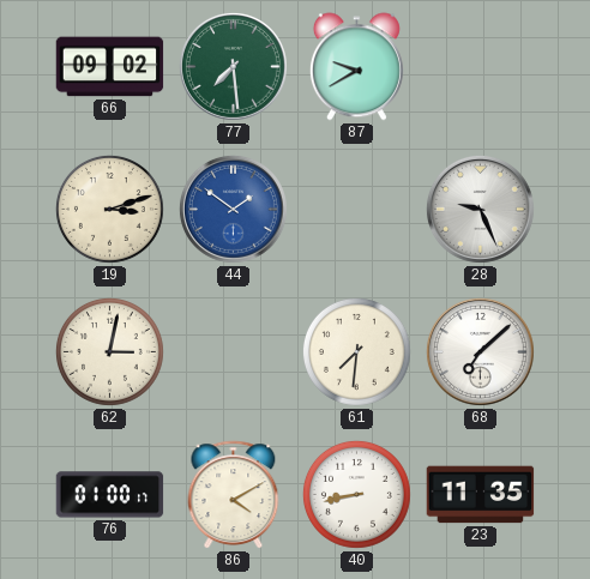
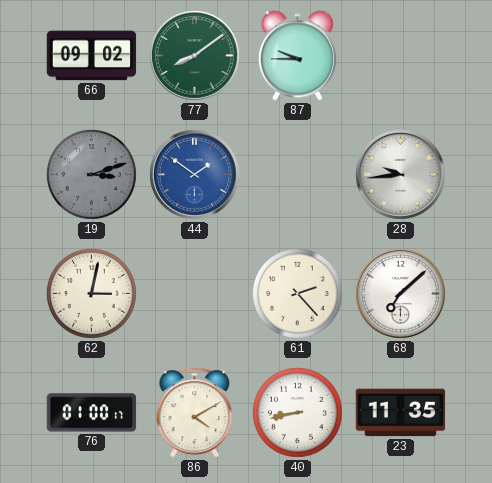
77: 7:29 -> 8:09
87: 9:40 -> 9:45
19 dial: cream -> grey
28: 9:26 -> 9:44
61: 7:31 -> 2:23
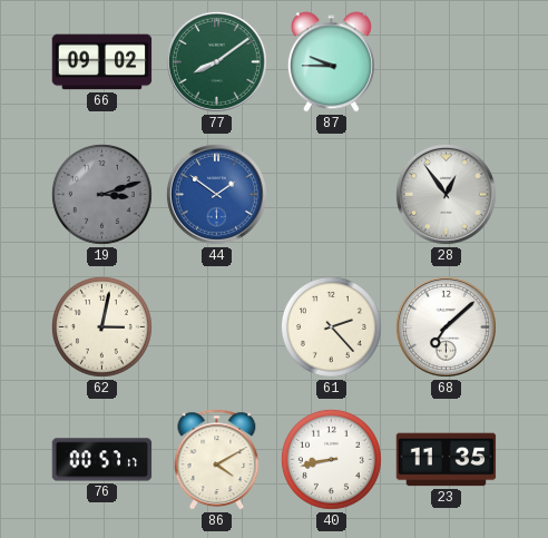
28: 9:44 -> 12:54
76: 01:00 -> 00:57
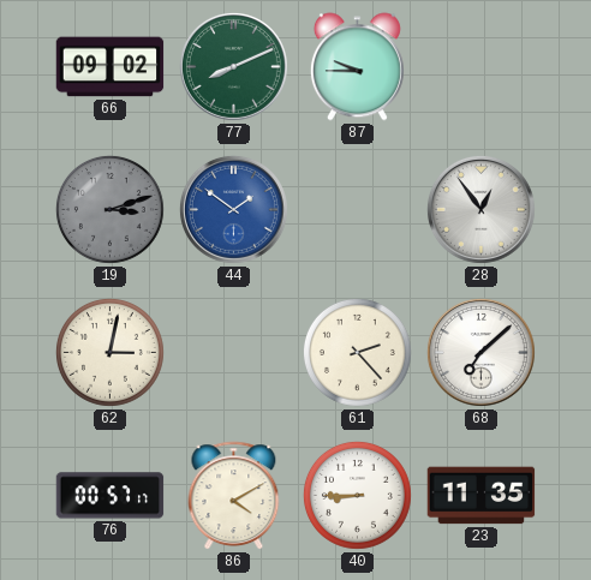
77: 8:09 -> 8:11
40: 8:43 -> 8:45
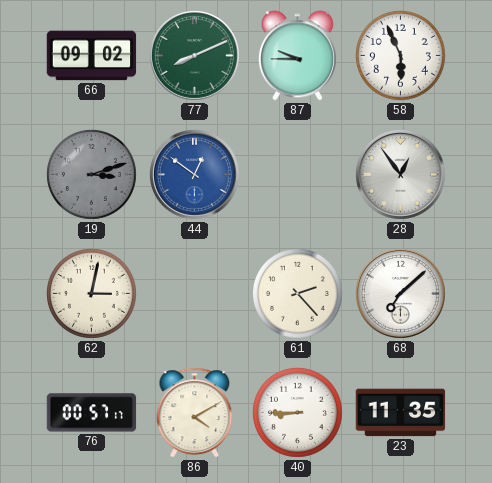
58: none -> 5:56
44: 1:51 -> 12:51
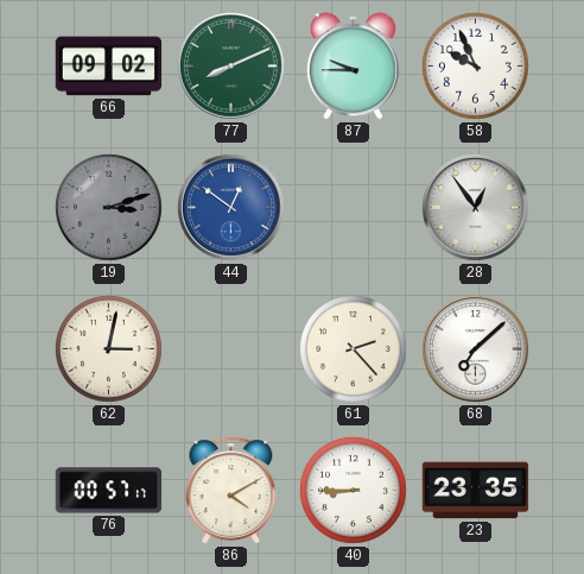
58: 5:56 -> 9:56
23: 11:35 -> 23:35
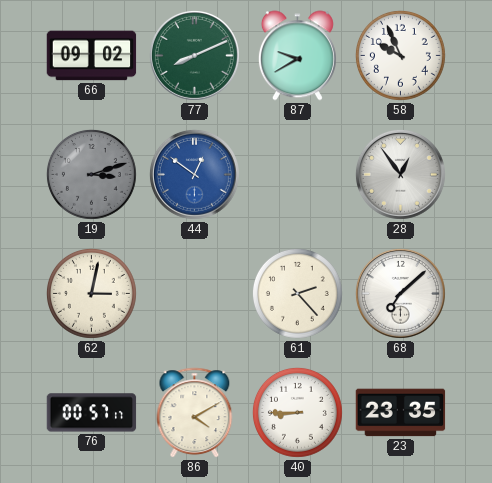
87: 9:45 -> 9:40
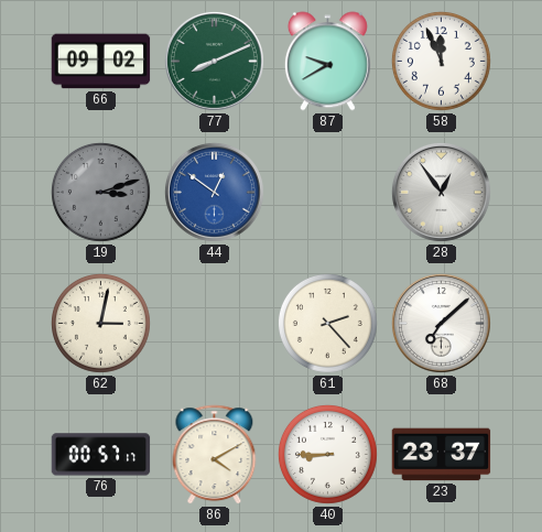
58: 9:56 -> 11:56
23: 23:35 -> 23:37
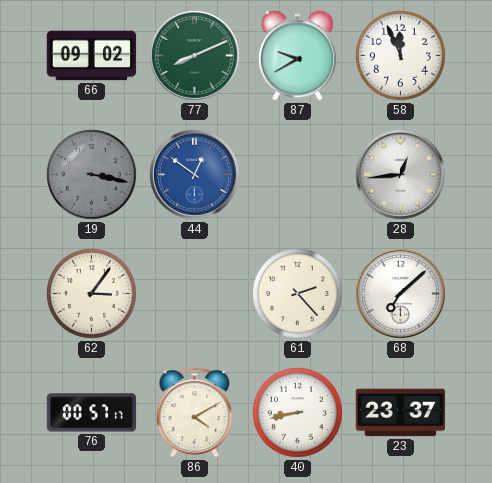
19: 3:12 -> 3:17
28: 12:54 -> 12:44
62: 3:02 -> 3:06
40: 8:45 -> 8:43
